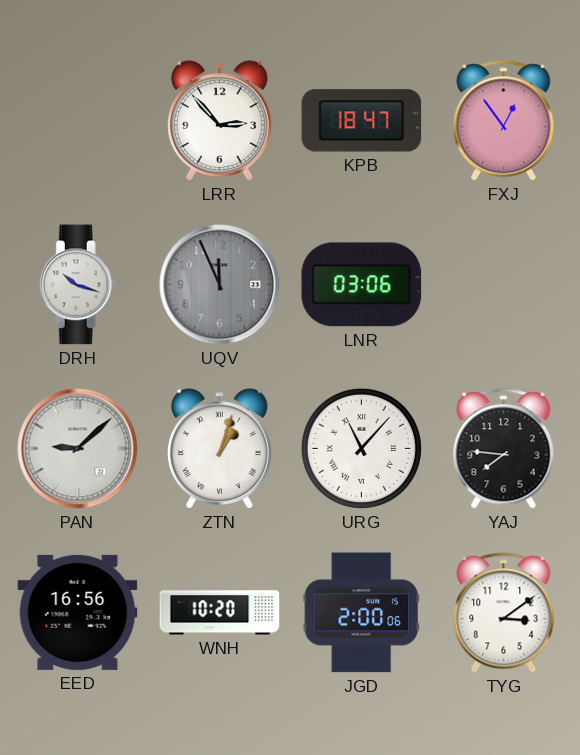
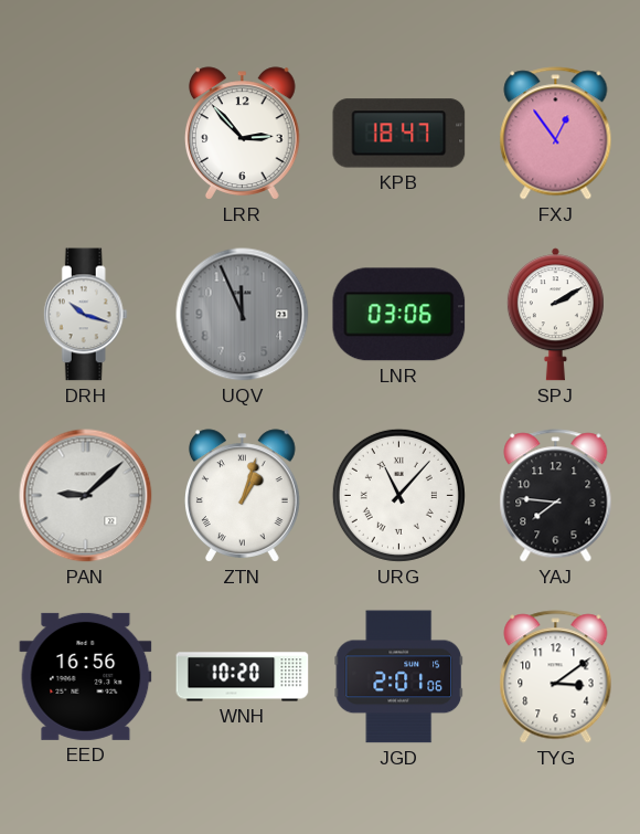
SPJ: none -> 2:10
JGD: 2:00 -> 2:01
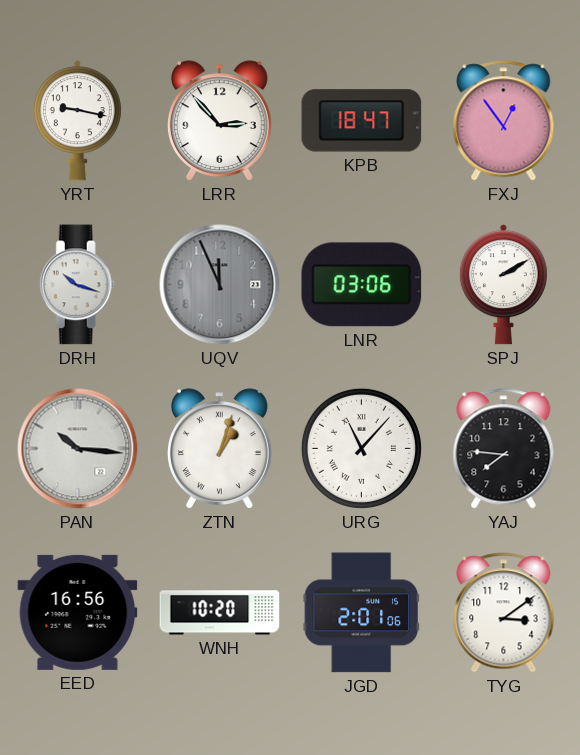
YRT: none -> 9:17
PAN: 9:08 -> 10:16
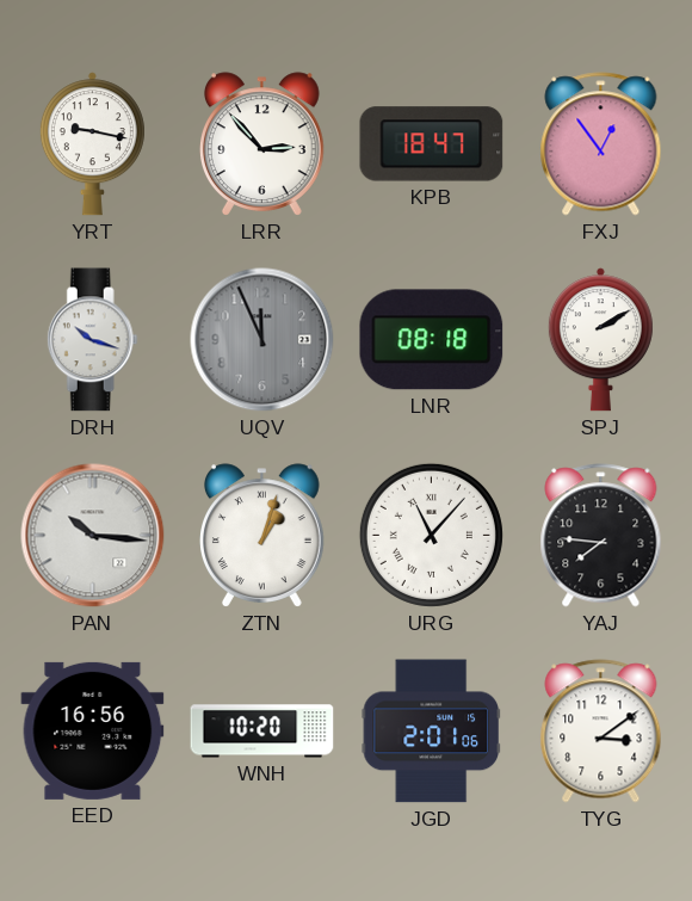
LNR: 03:06 -> 08:18
